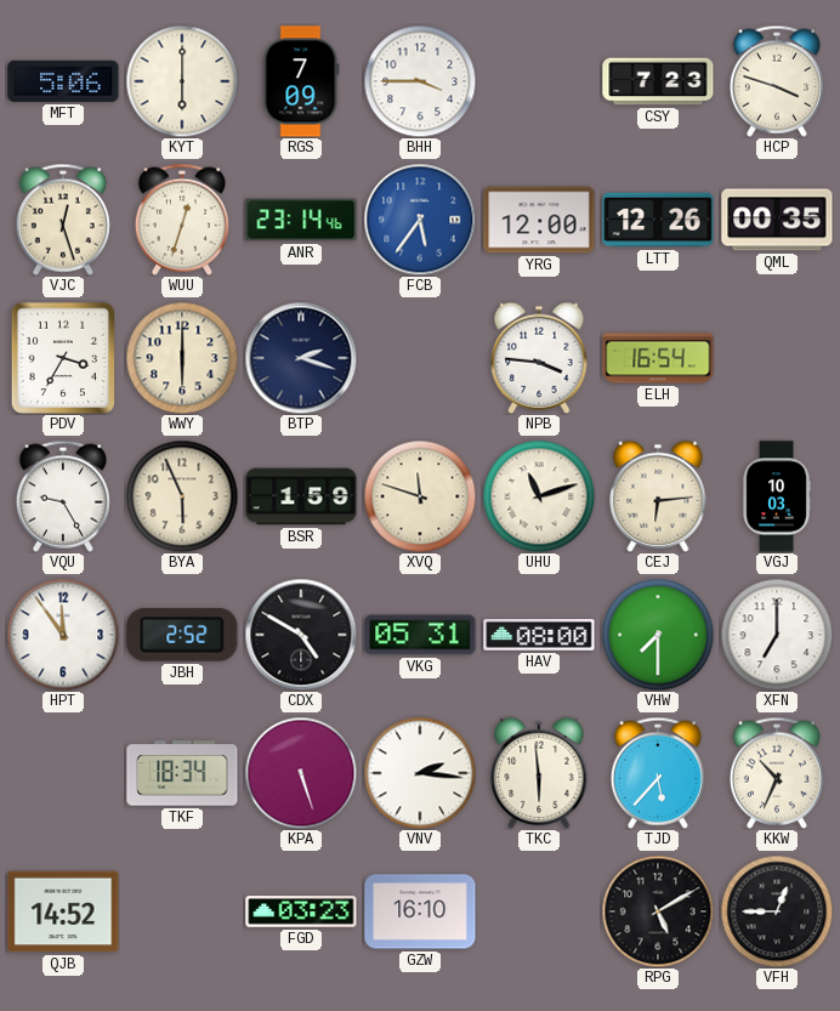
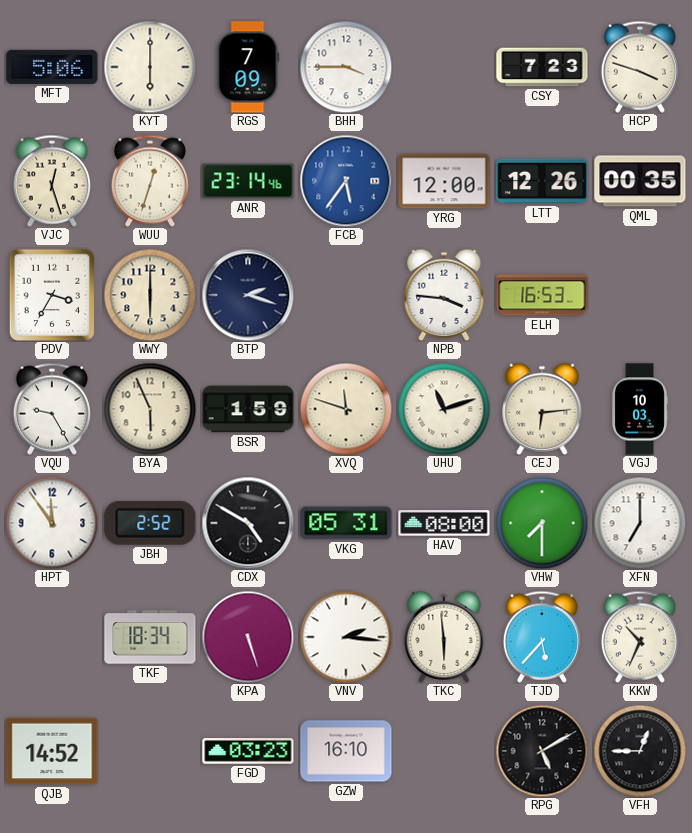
ELH: 16:54 -> 16:53
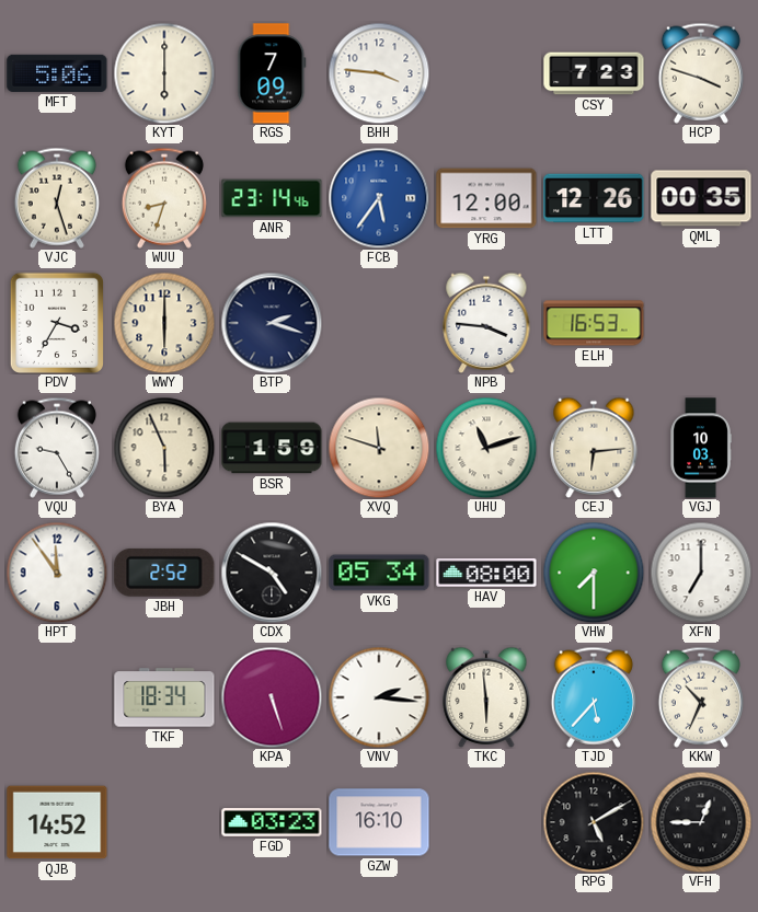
BHH: 3:45 -> 3:46
WUU: 12:33 -> 8:33
VKG: 05:31 -> 05:34
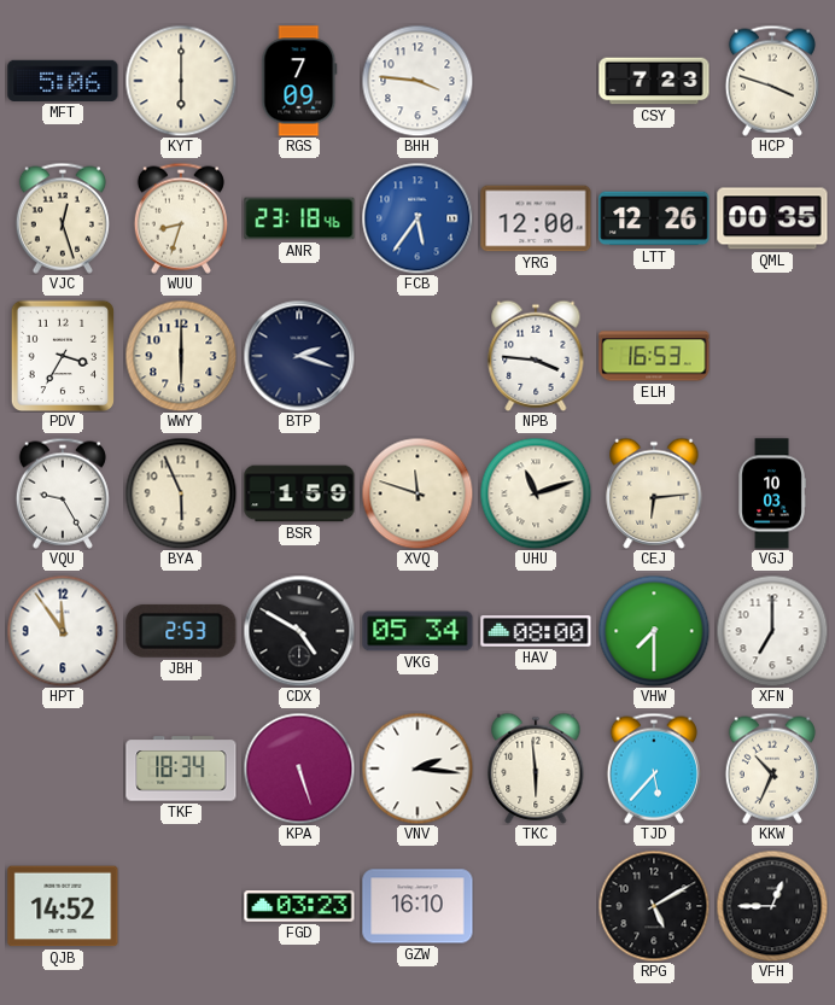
ANR: 23:14 -> 23:18
JBH: 2:52 -> 2:53
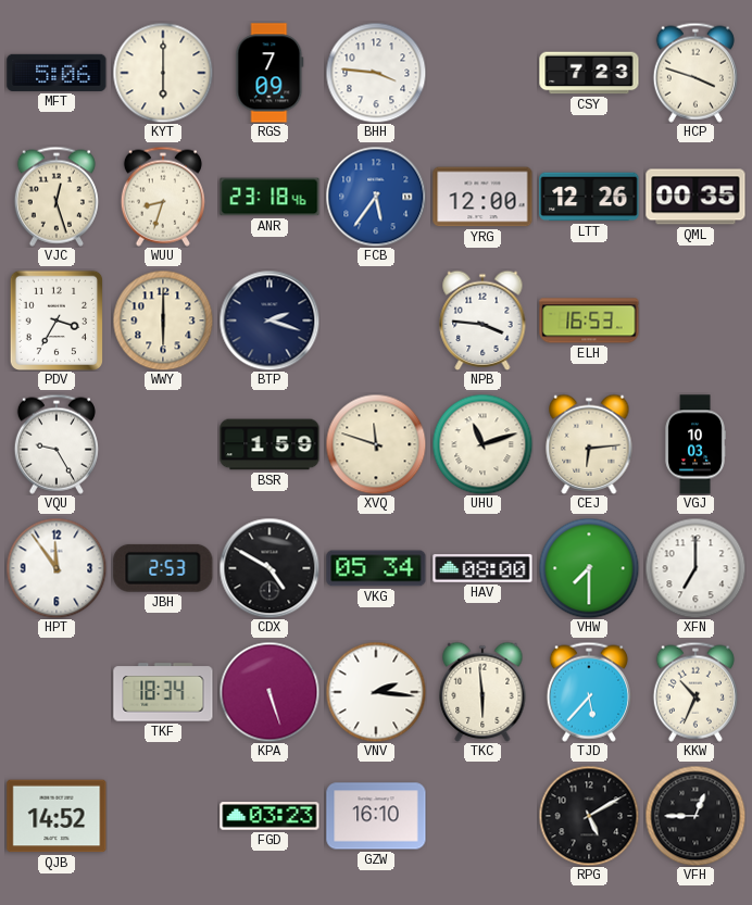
BYA: 5:56 -> none
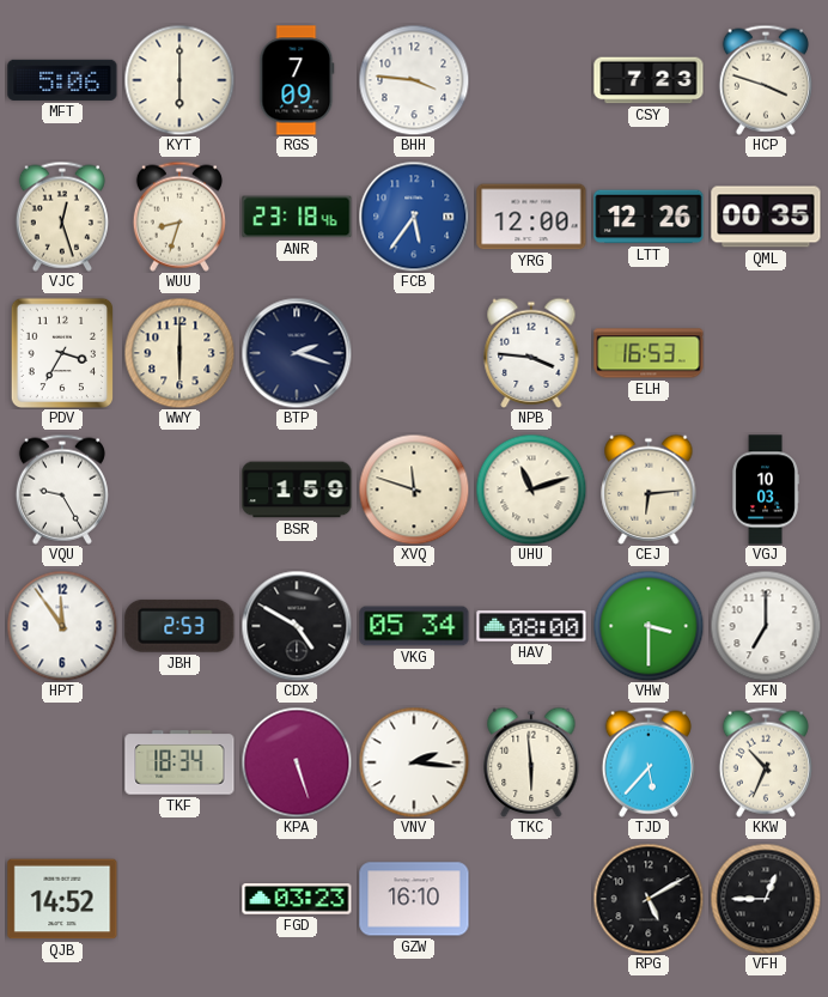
VHW: 7:30 -> 3:30
